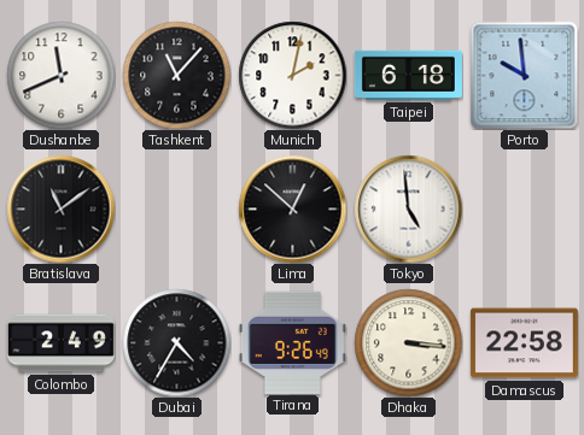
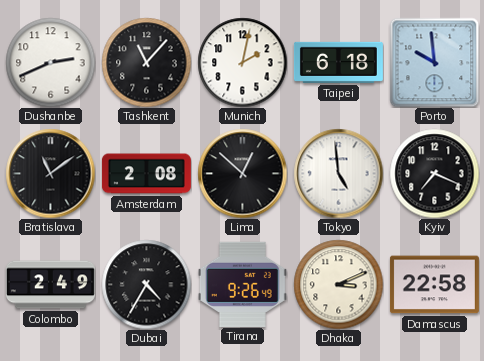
Dushanbe: 11:41 -> 2:41
Amsterdam: none -> 2:08
Kyiv: none -> 7:19
Dhaka: 3:16 -> 3:11
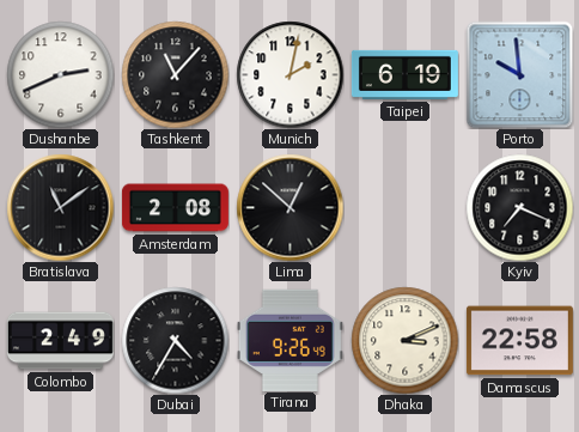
Taipei: 6:18 -> 6:19
Tokyo: 4:59 -> none
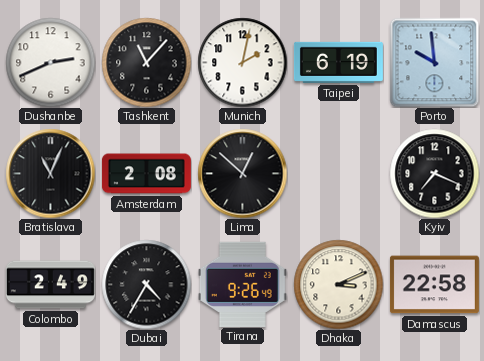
Bratislava: 11:09 -> 11:04
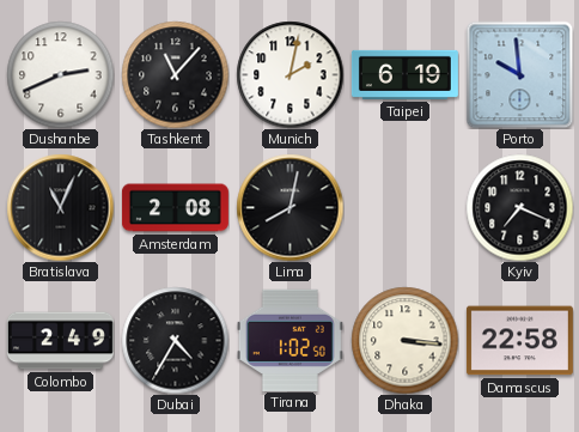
Lima: 12:52 -> 8:02
Tirana: 9:26 -> 1:02
Dhaka: 3:11 -> 3:16
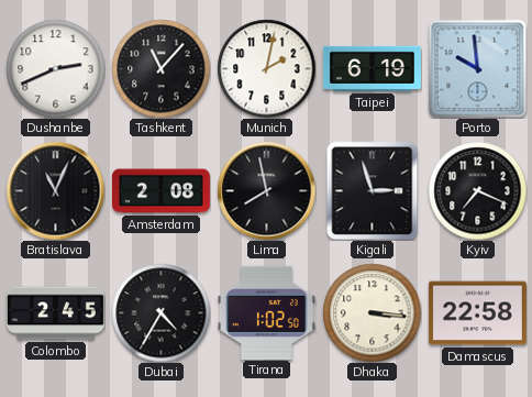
Lima: 8:02 -> 7:58
Kigali: none -> 2:57
Colombo: 2:49 -> 2:45
